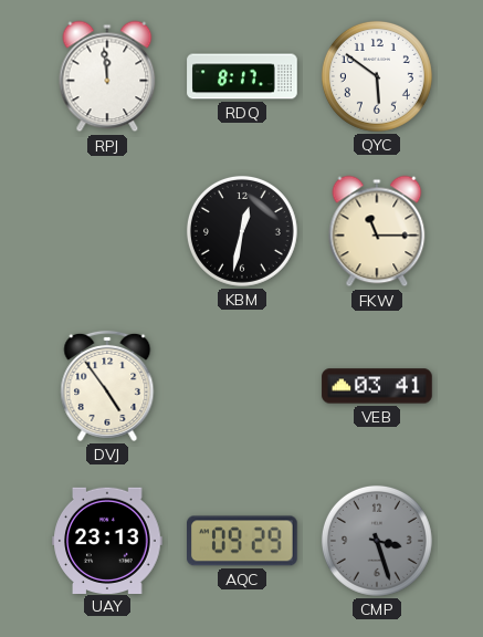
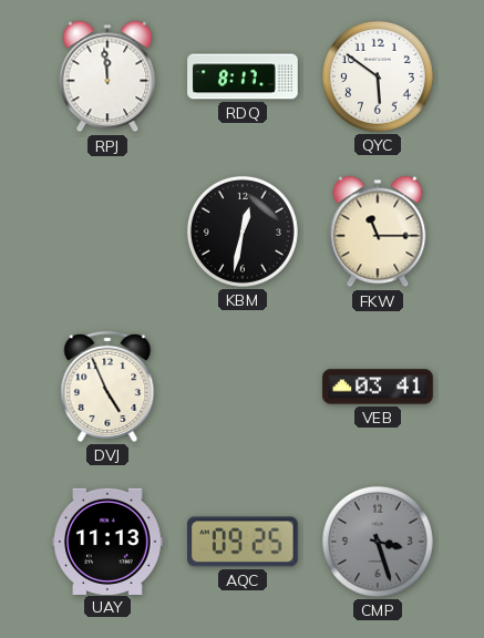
DVJ: 4:54 -> 4:56
UAY: 23:13 -> 11:13
AQC: 09:29 -> 09:25
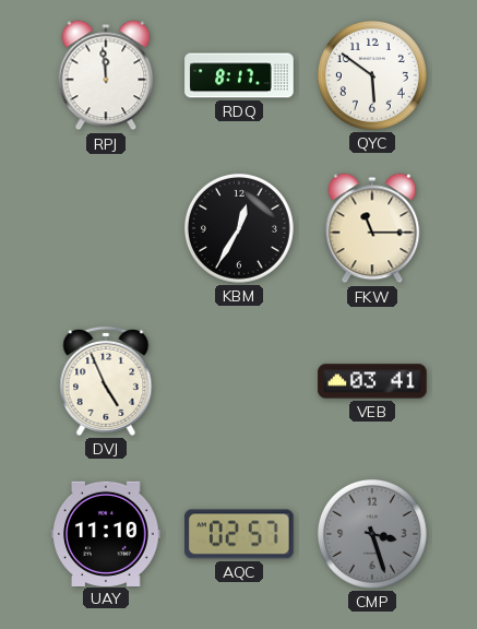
KBM: 12:32 -> 12:35
UAY: 11:13 -> 11:10
AQC: 09:25 -> 02:57
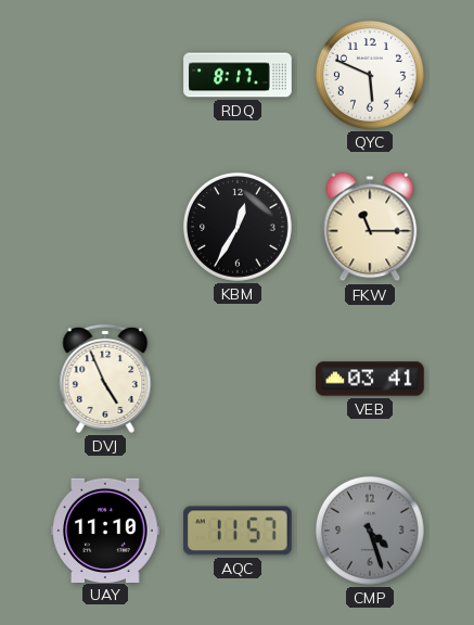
RPJ: 11:59 -> none
QYC: 5:51 -> 5:49
AQC: 02:57 -> 11:57
CMP: 3:27 -> 4:27
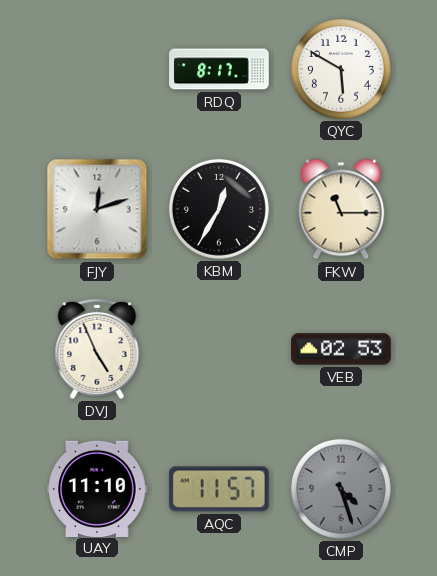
QYC: 5:49 -> 5:50
FJY: none -> 12:12
VEB: 03:41 -> 02:53
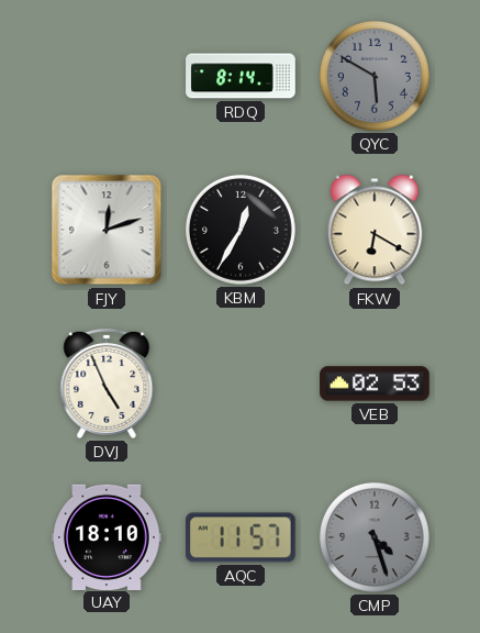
RDQ: 8:17 -> 8:14
QYC dial: white -> grey
FKW: 11:15 -> 6:20
UAY: 11:10 -> 18:10
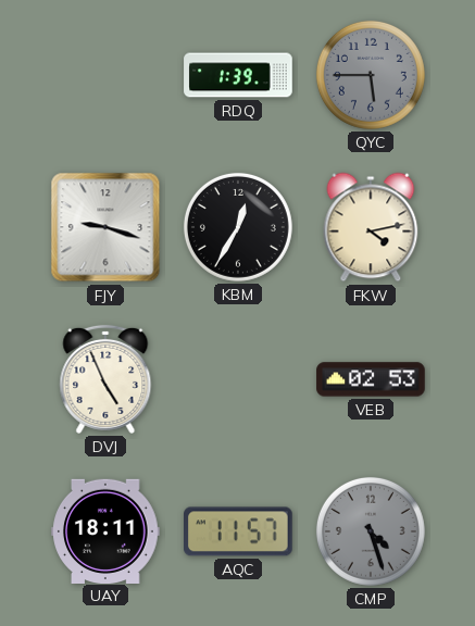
RDQ: 8:14 -> 1:39
QYC: 5:50 -> 5:45
FJY: 12:12 -> 9:18
FKW: 6:20 -> 4:13
UAY: 18:10 -> 18:11
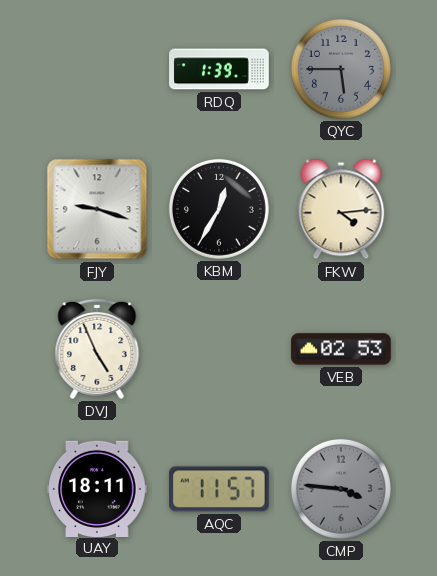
FKW: 4:13 -> 4:14
CMP: 4:27 -> 3:46
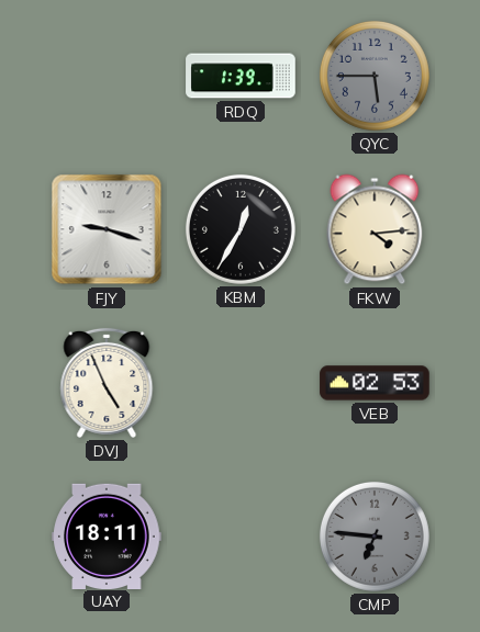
AQC: 11:57 -> none
CMP: 3:46 -> 6:46
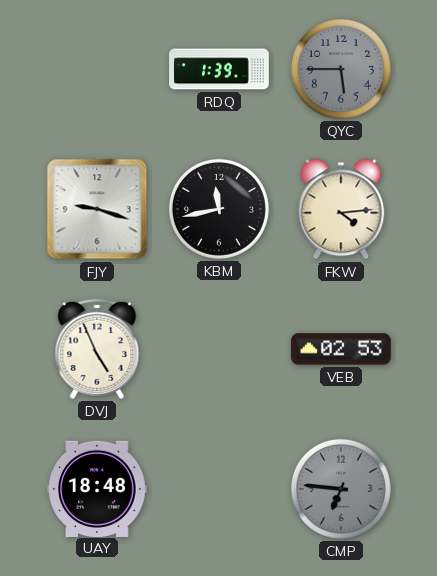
KBM: 12:35 -> 11:43
UAY: 18:11 -> 18:48
